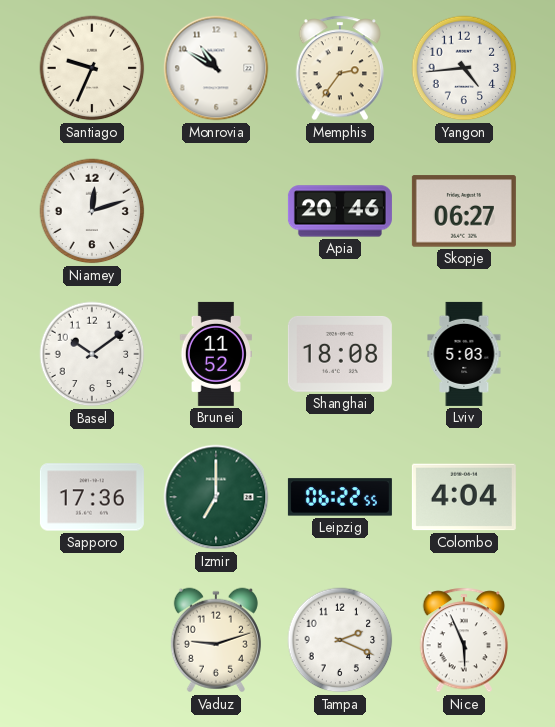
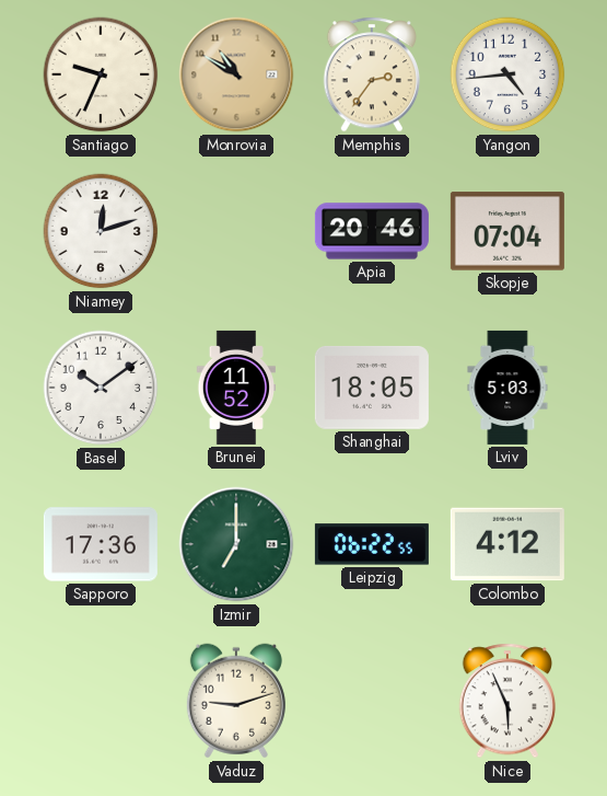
Monrovia dial: white -> champagne
Skopje: 06:27 -> 07:04
Shanghai: 18:08 -> 18:05
Colombo: 4:04 -> 4:12
Tampa: 2:19 -> none
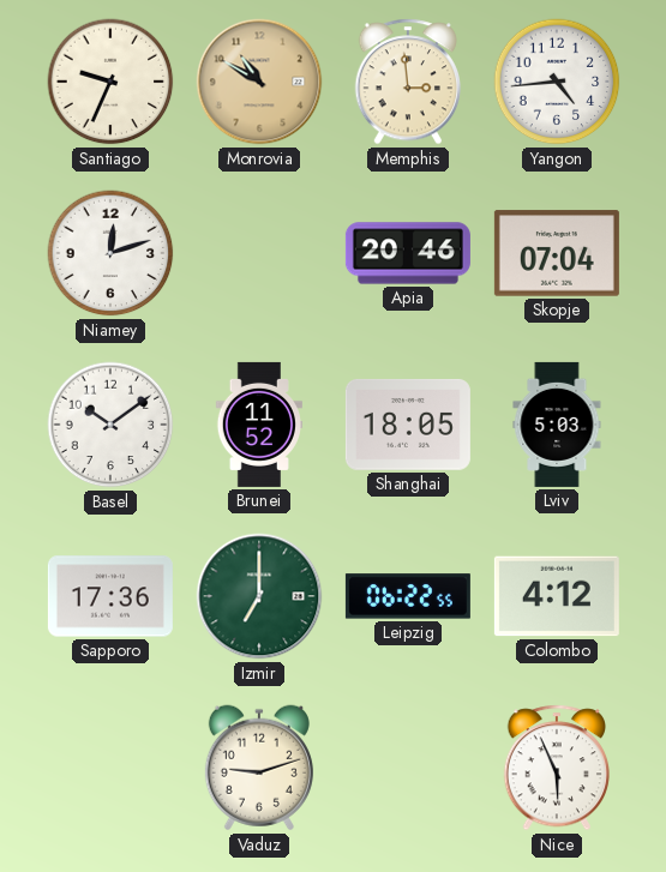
Memphis: 2:36 -> 2:59
